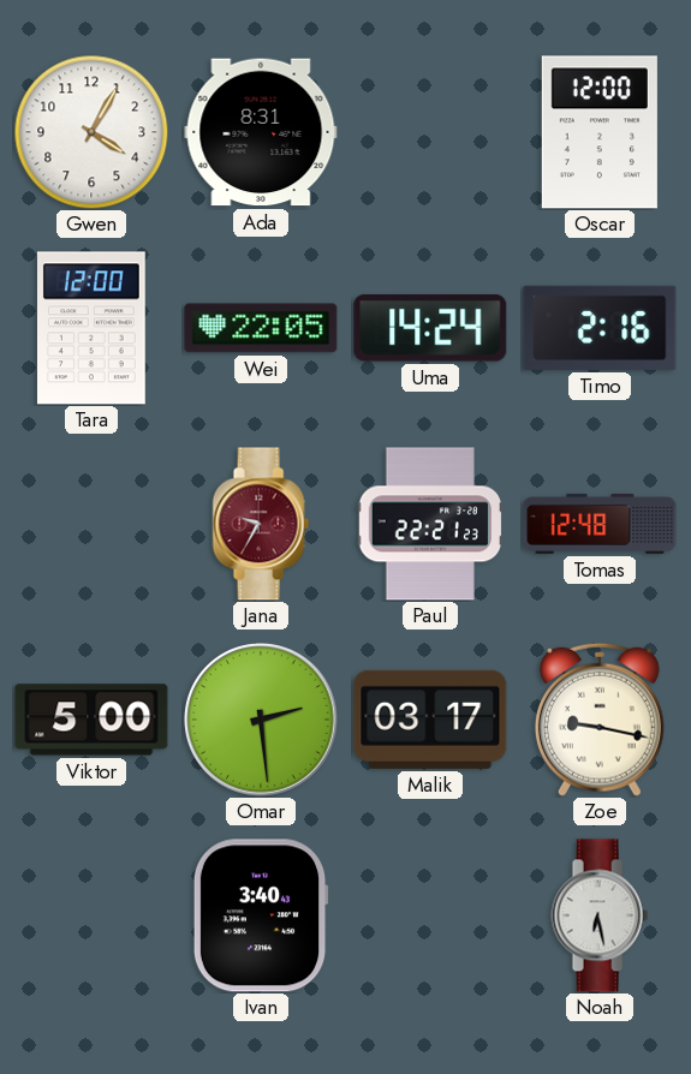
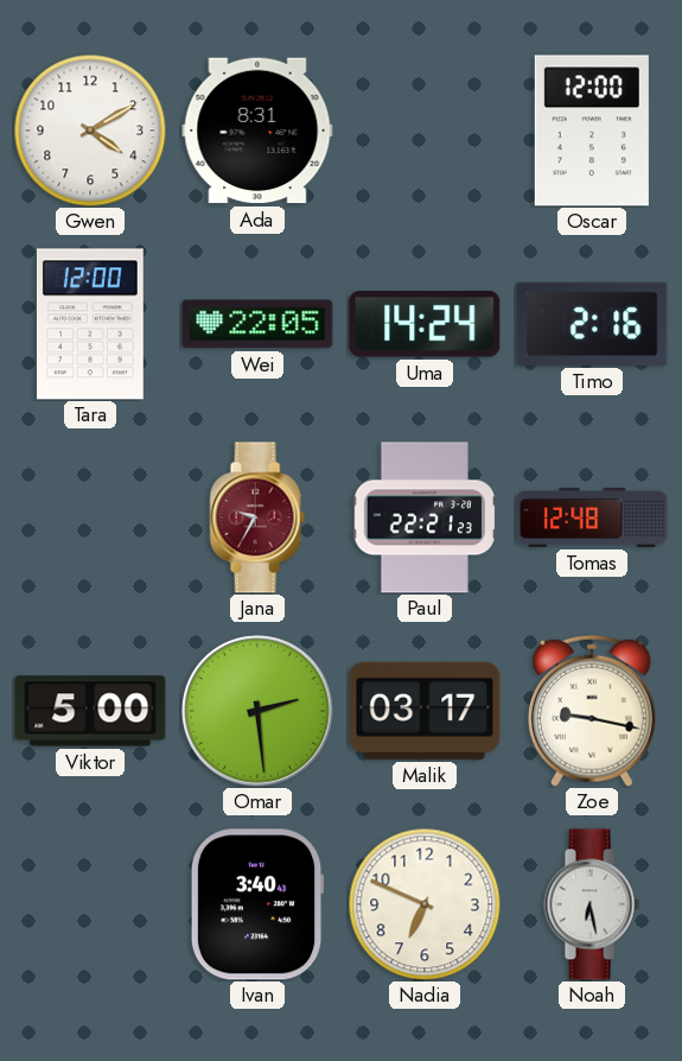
Gwen: 4:05 -> 4:10
Nadia: none -> 6:49
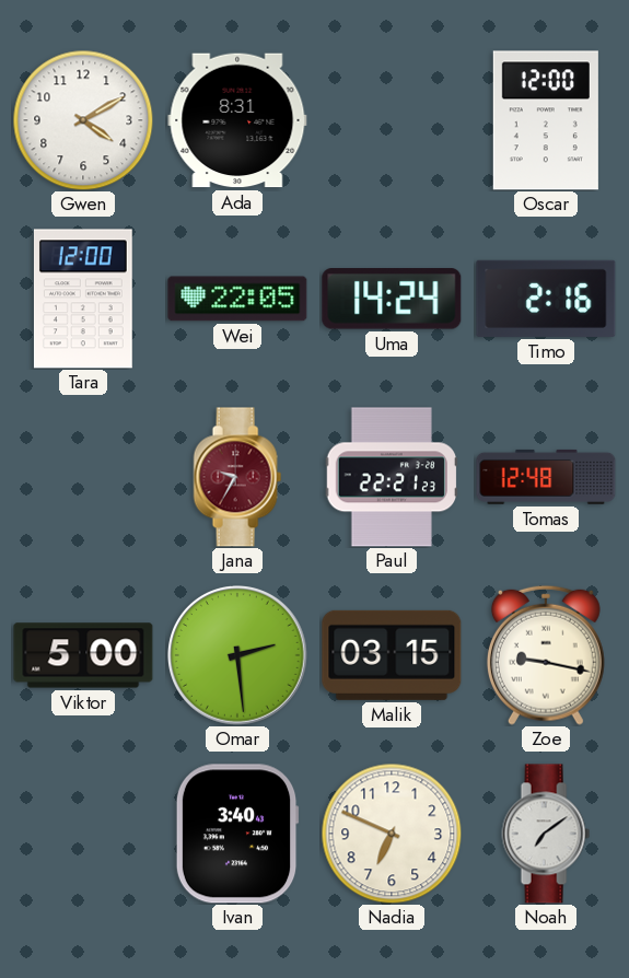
Malik: 03:17 -> 03:15
Noah: 6:28 -> 7:09
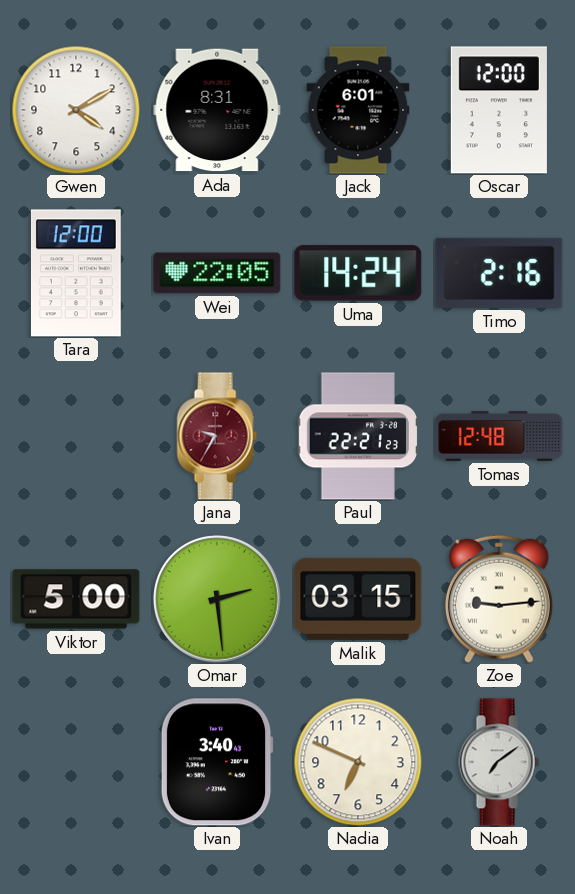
Jack: none -> 6:01
Zoe: 9:17 -> 9:14
